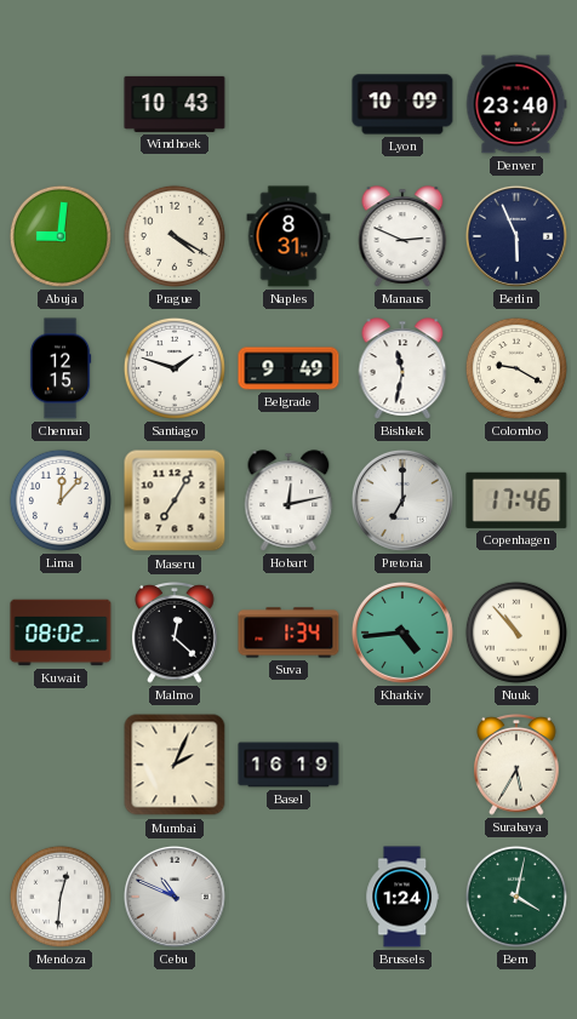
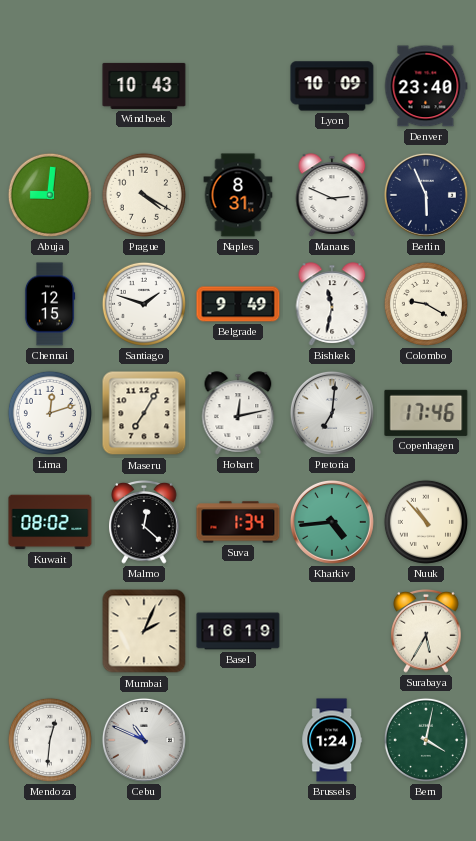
Lima: 12:07 -> 12:12
Pretoria: 7:00 -> 7:01
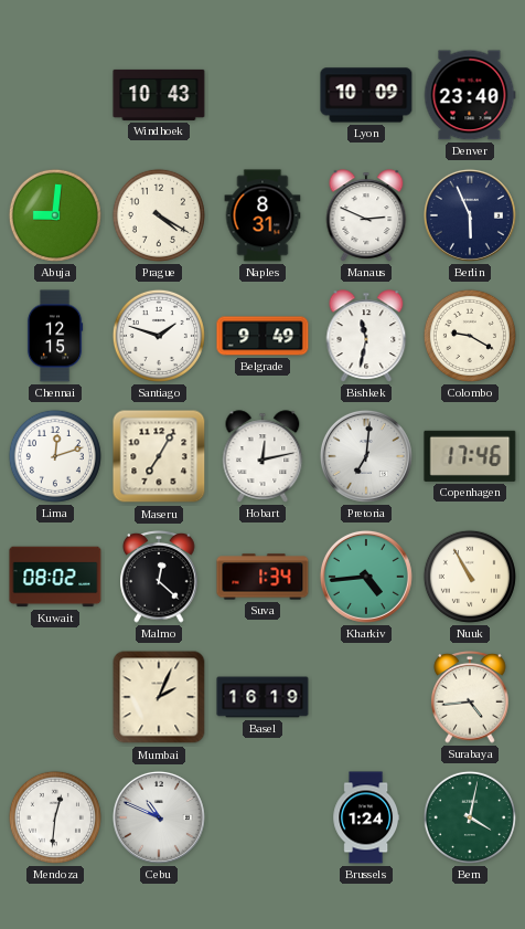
Nuuk: 10:53 -> 10:55
Surabaya: 5:35 -> 4:44
